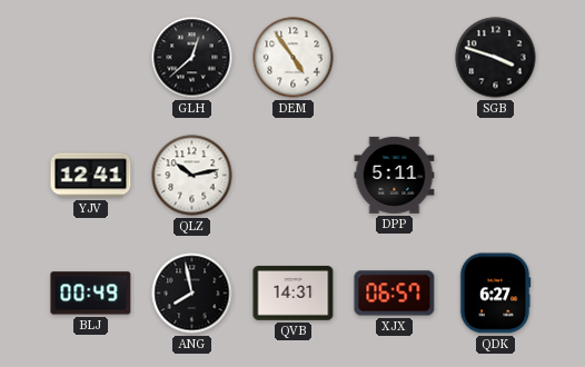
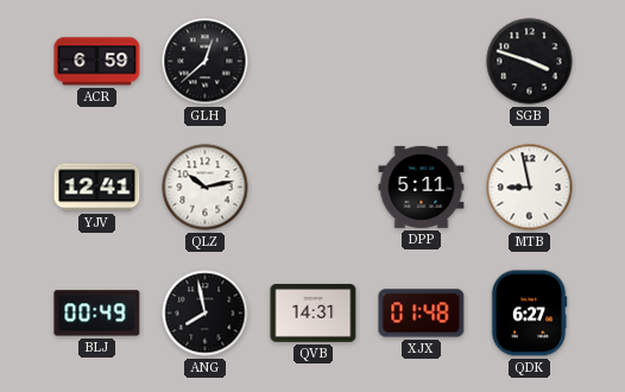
ACR: none -> 6:59
DEM: 4:54 -> none
MTB: none -> 8:58
XJX: 06:57 -> 01:48
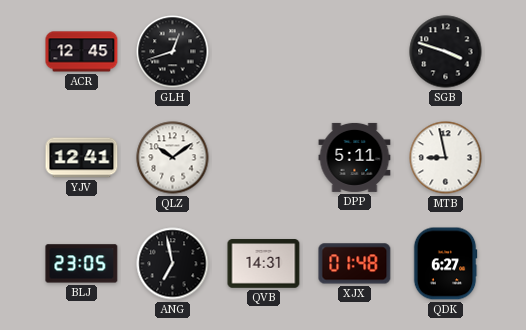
ACR: 6:59 -> 12:45
GLH: 12:38 -> 12:42
QLZ: 10:13 -> 10:09
BLJ: 00:49 -> 23:05
ANG: 7:58 -> 6:58
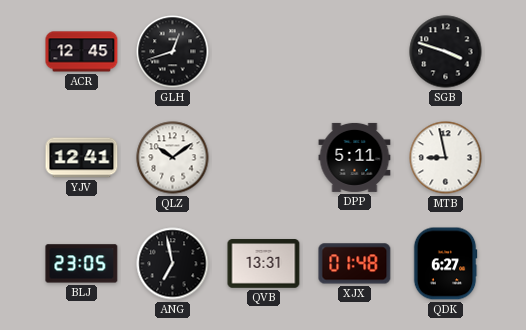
QVB: 14:31 -> 13:31
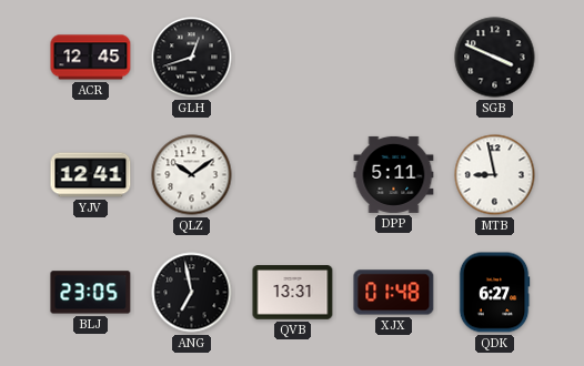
SGB: 3:48 -> 3:49
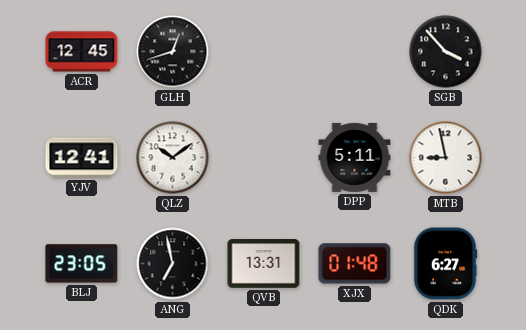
SGB: 3:49 -> 3:53
